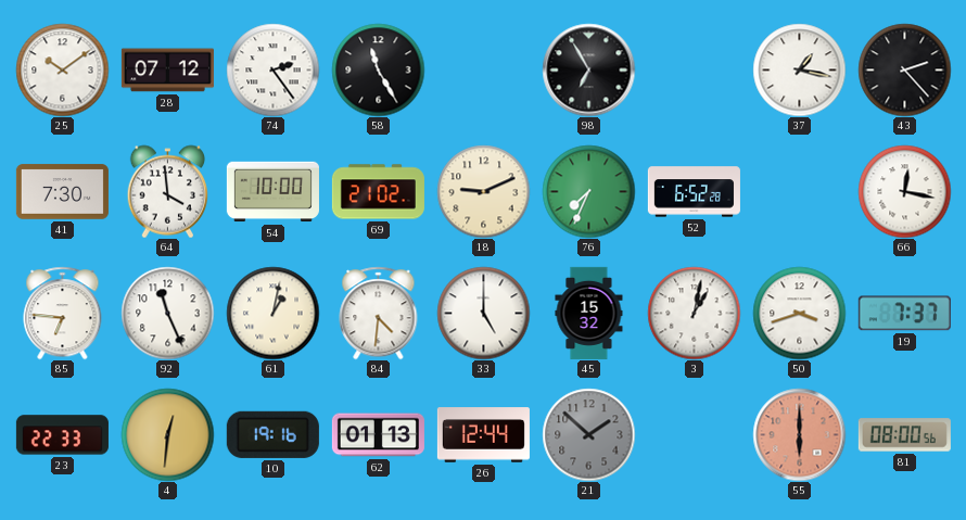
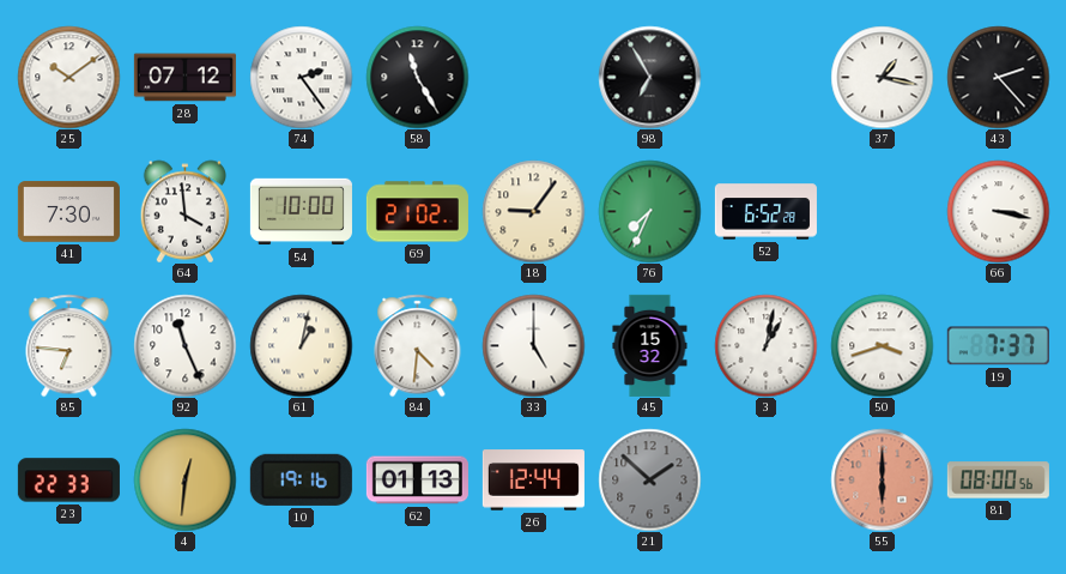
18: 9:11 -> 9:06
66: 12:17 -> 3:17
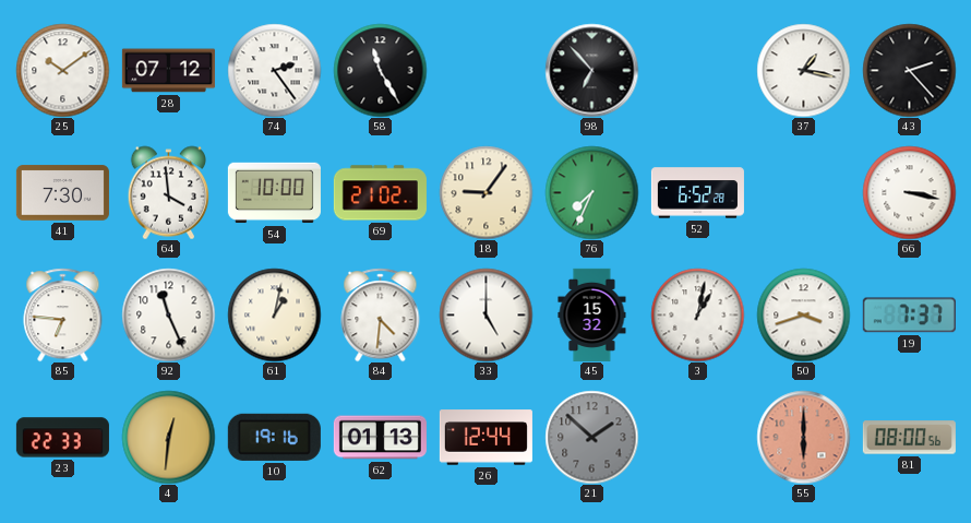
98: 6:55 -> 6:53
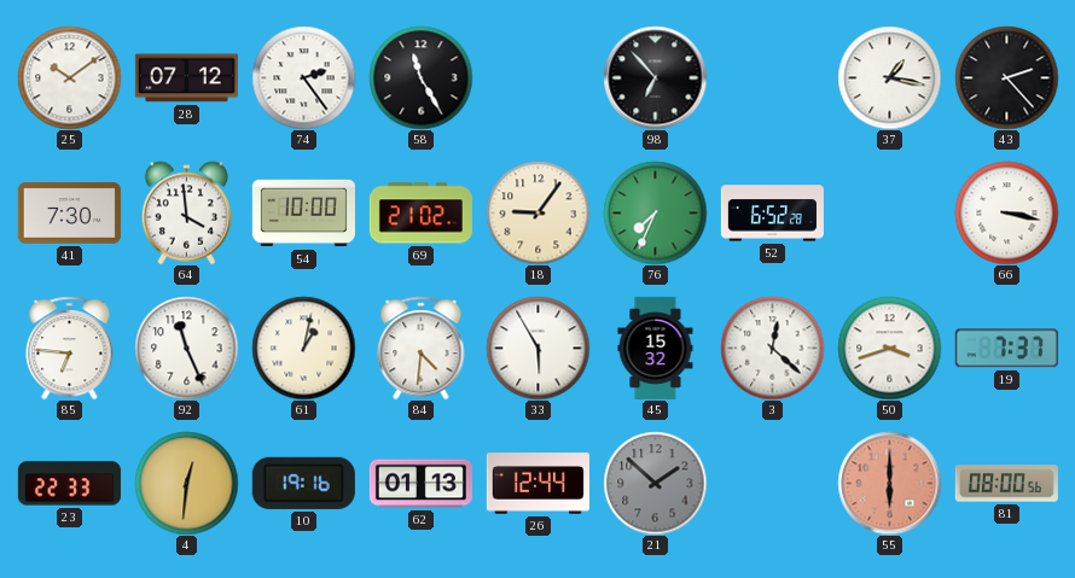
33: 5:00 -> 5:55
3: 1:02 -> 12:22
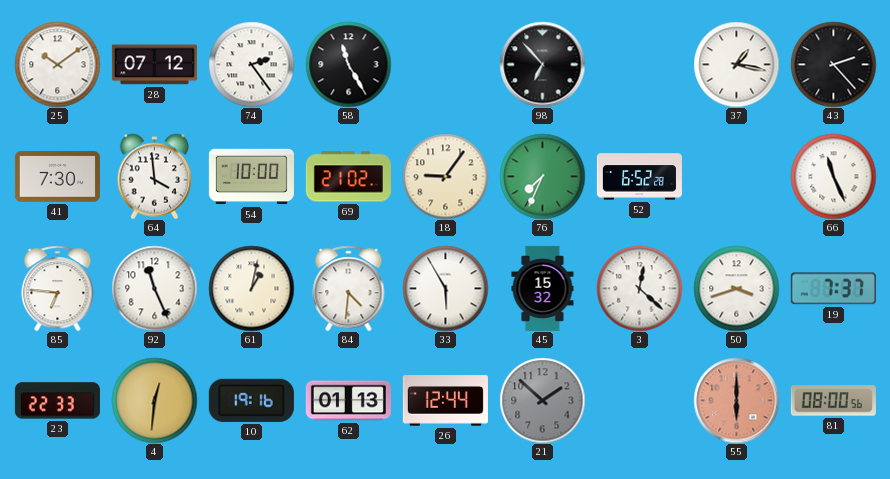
66: 3:17 -> 11:26
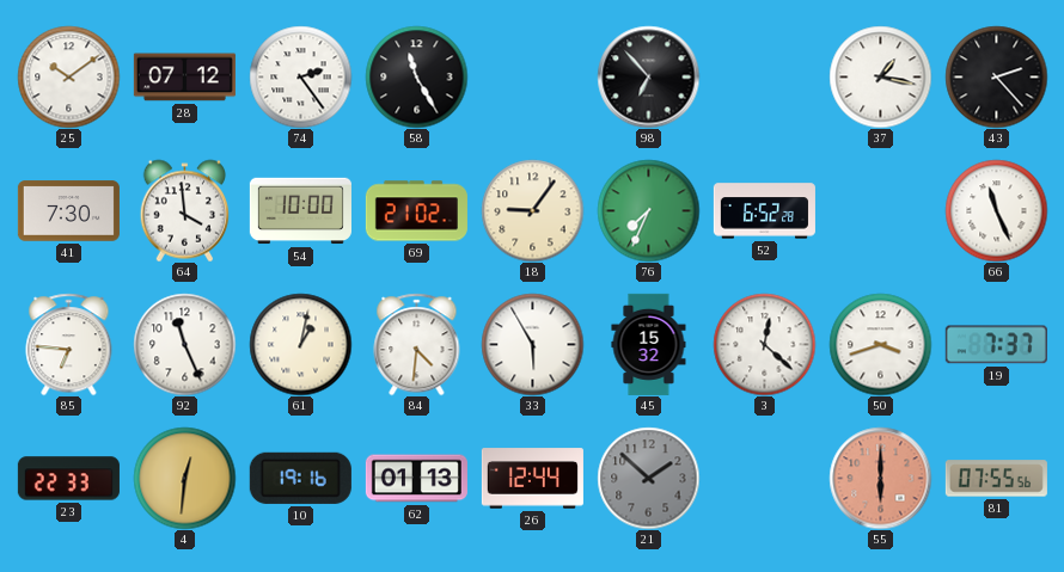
81: 08:00 -> 07:55
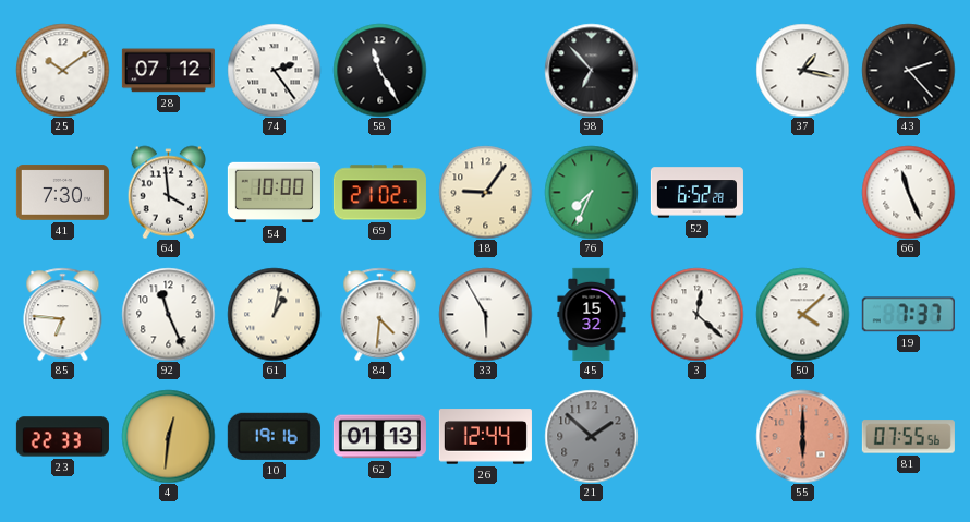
50: 3:42 -> 4:08
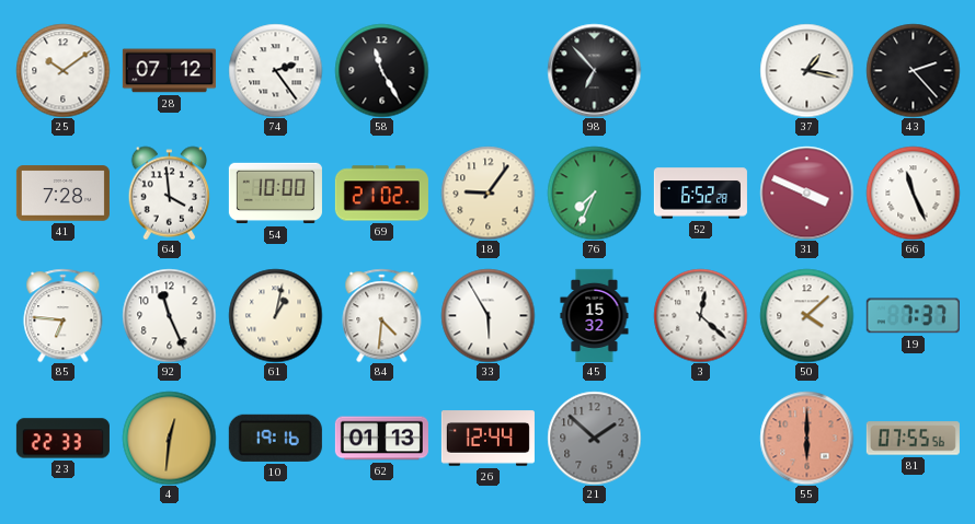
41: 7:30 -> 7:28
31: none -> 3:49
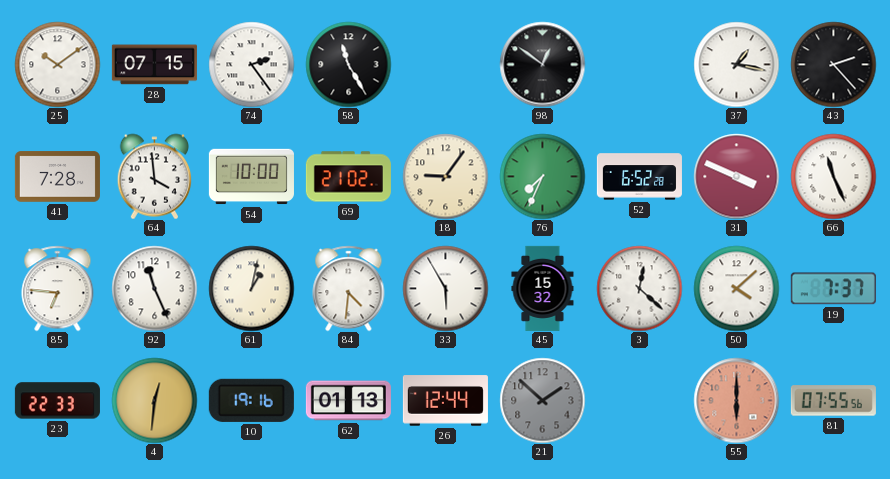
28: 07:12 -> 07:15
98: 6:53 -> 12:51
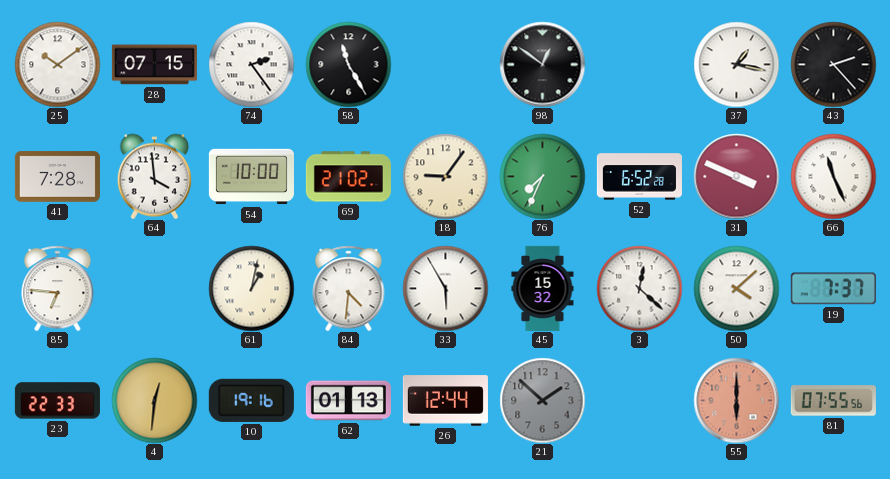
92: 11:26 -> none
